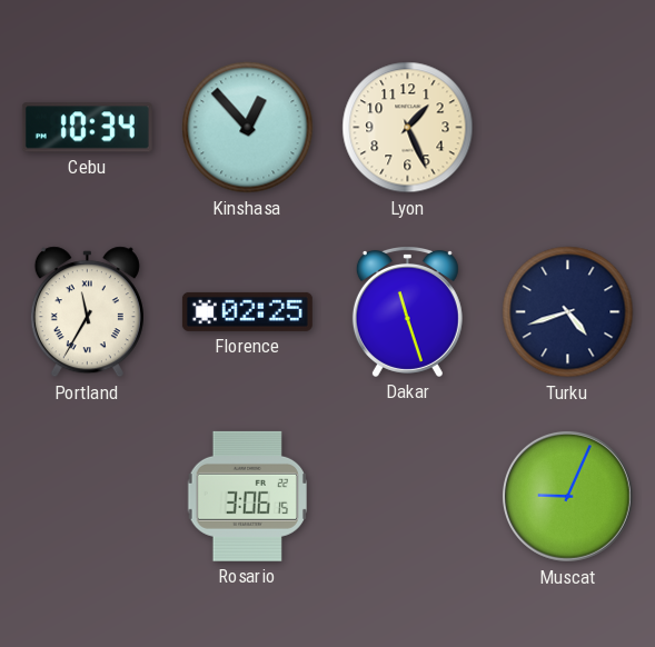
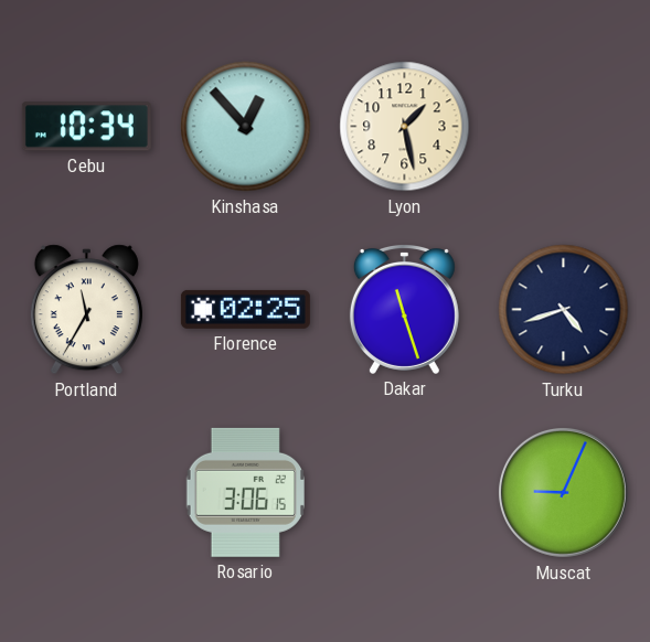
Lyon: 1:26 -> 1:28
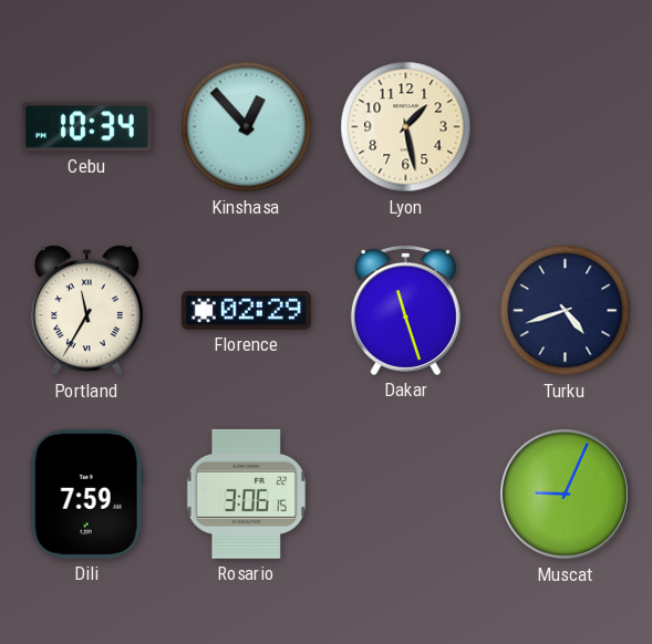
Florence: 02:25 -> 02:29
Dili: none -> 7:59
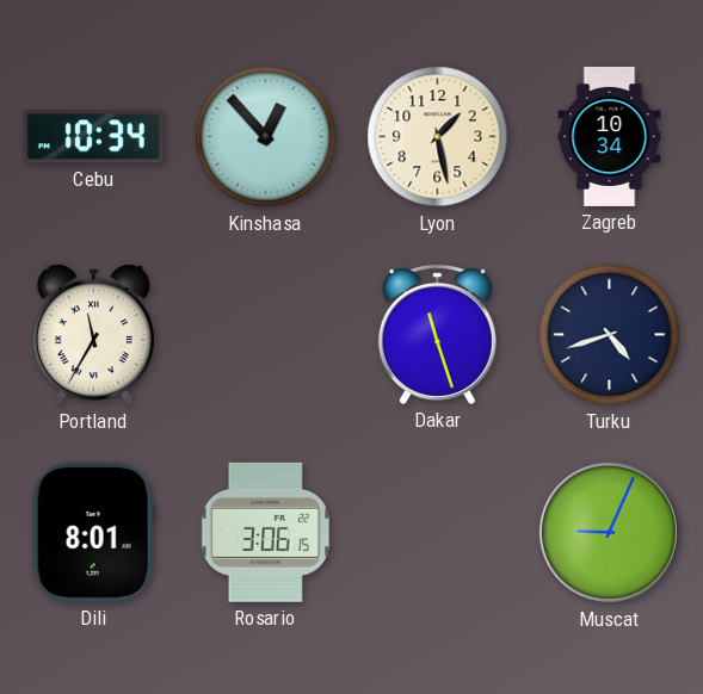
Zagreb: none -> 10:34
Florence: 02:29 -> none
Dili: 7:59 -> 8:01
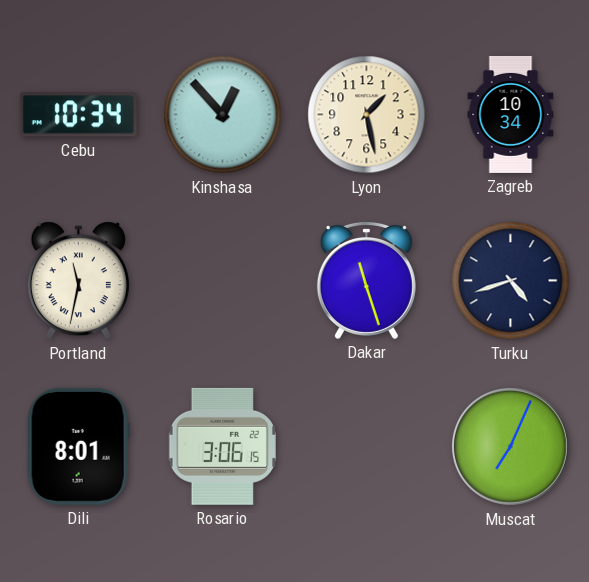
Portland: 11:35 -> 11:32
Muscat: 9:04 -> 7:04
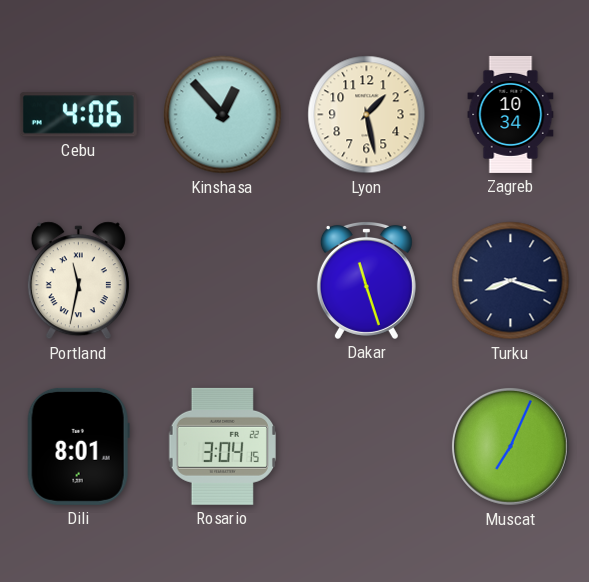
Cebu: 10:34 -> 4:06
Turku: 4:42 -> 8:18
Rosario: 3:06 -> 3:04
